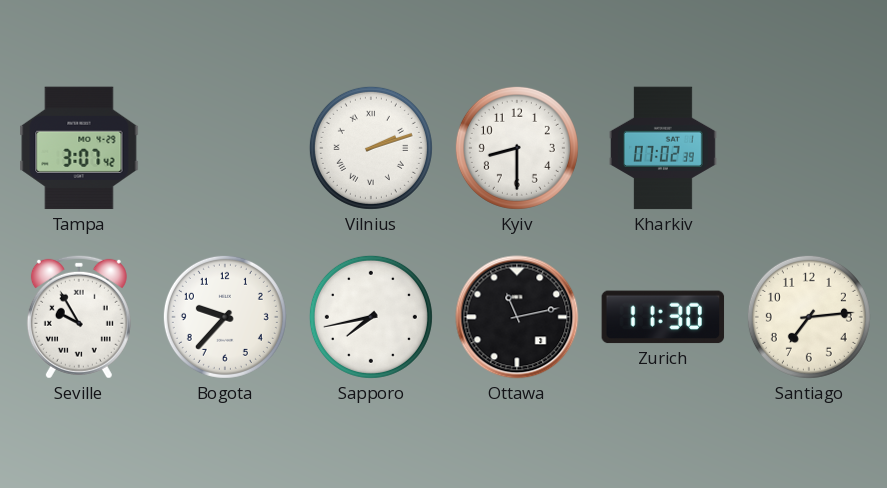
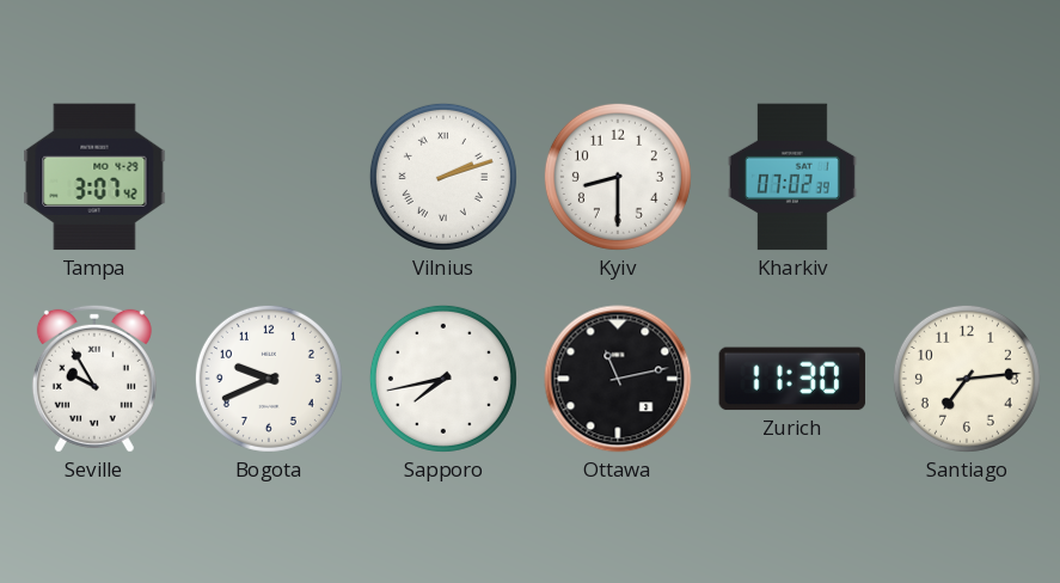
Bogota: 9:37 -> 9:41
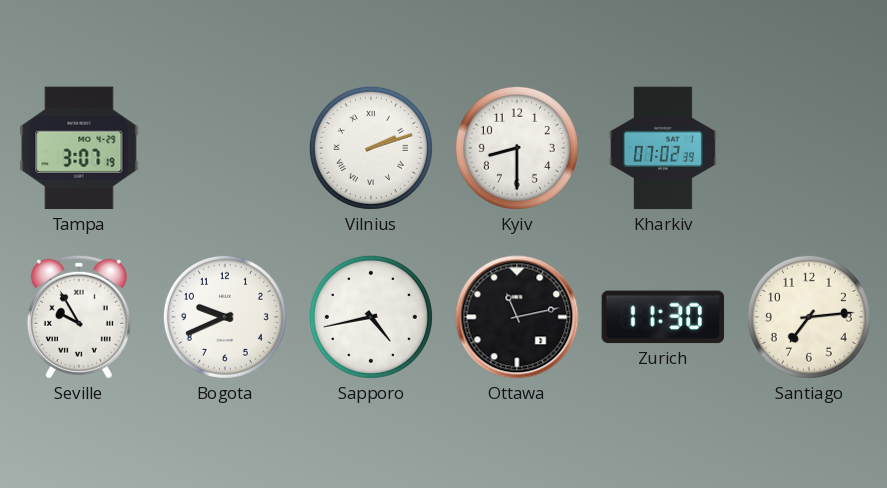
Tampa: 3:07:42 -> 3:07:19
Sapporo: 7:43 -> 4:43
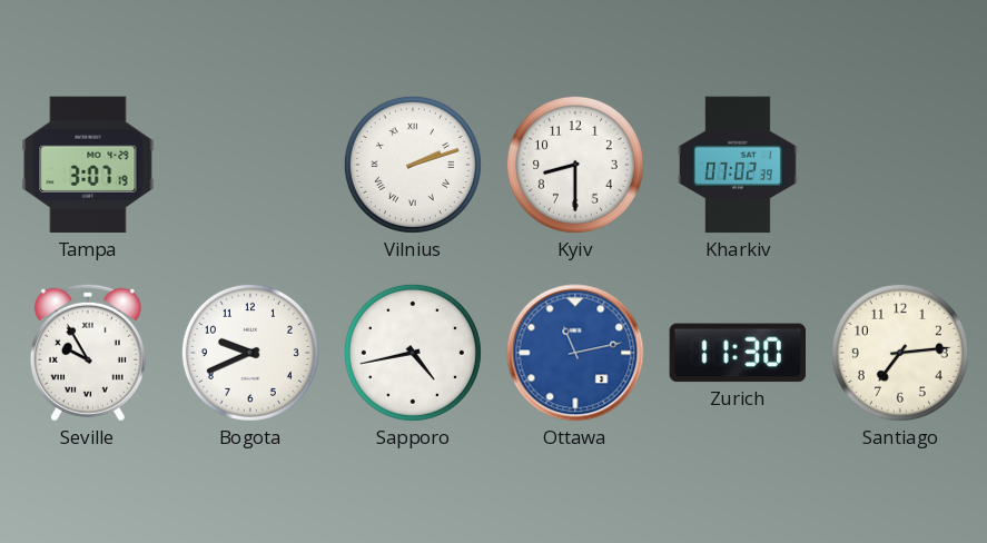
Ottawa dial: black -> blue
